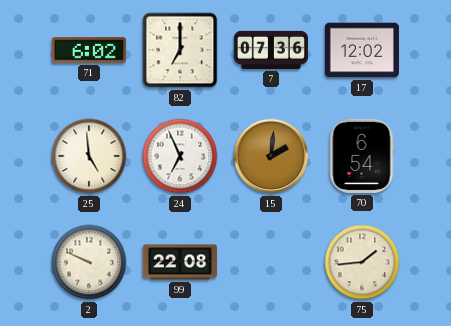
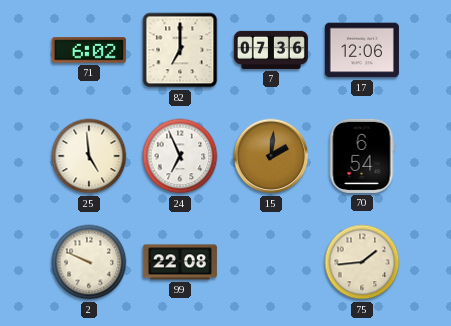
17: 12:02 -> 12:06
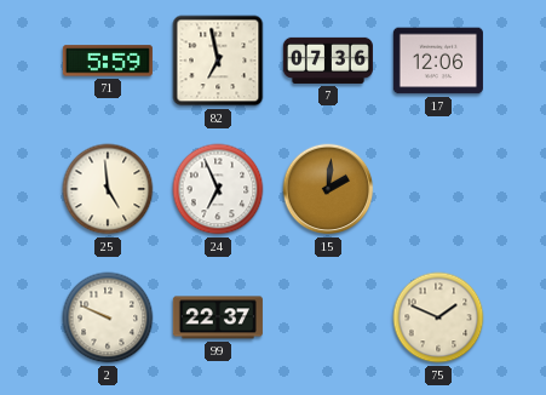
71: 6:02 -> 5:59
82: 7:00 -> 6:58
70: 6:54 -> none
99: 22:08 -> 22:37
75: 1:44 -> 1:49
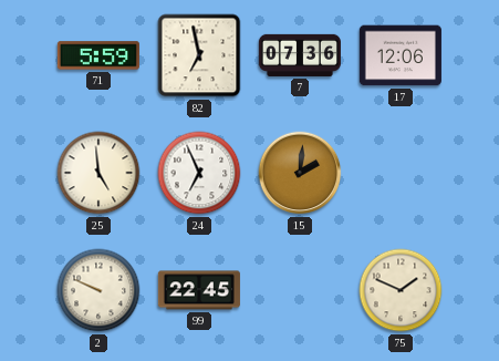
99: 22:37 -> 22:45
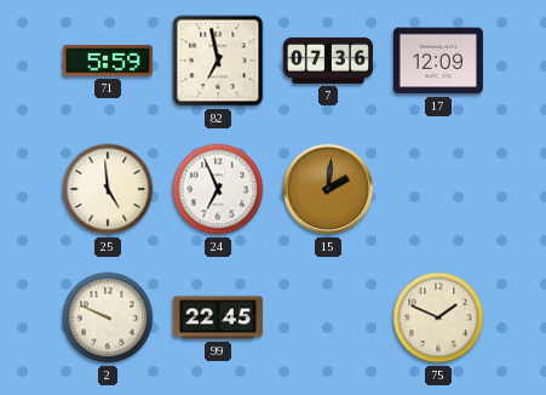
17: 12:06 -> 12:09
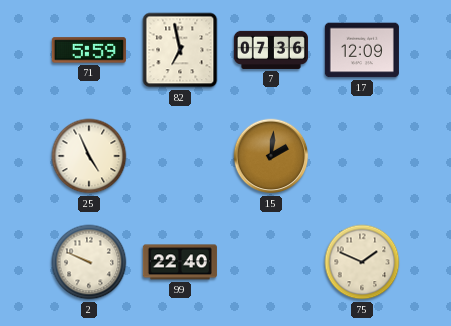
25: 4:59 -> 4:56
24: 6:56 -> none
99: 22:45 -> 22:40
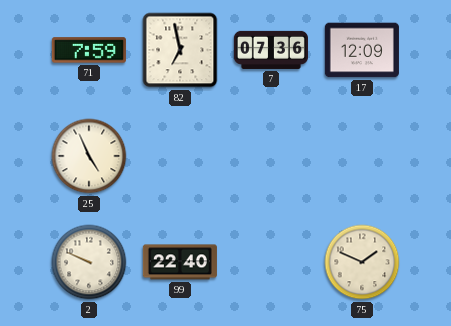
71: 5:59 -> 7:59
15: 2:01 -> none
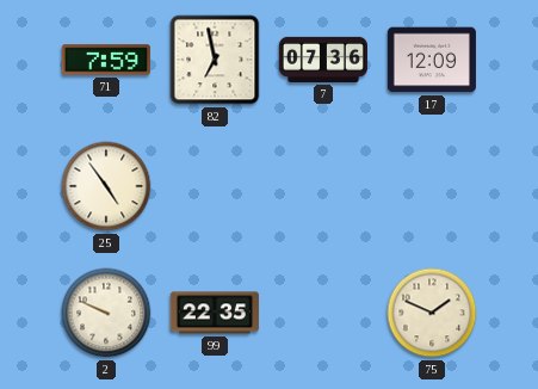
25: 4:56 -> 4:54
99: 22:40 -> 22:35
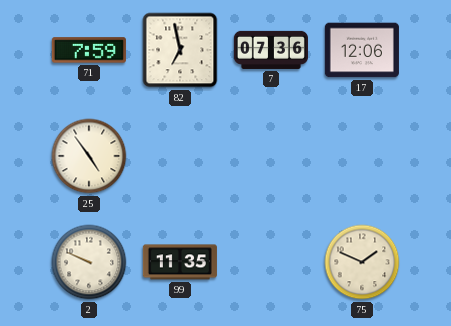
17: 12:09 -> 12:06
99: 22:35 -> 11:35
